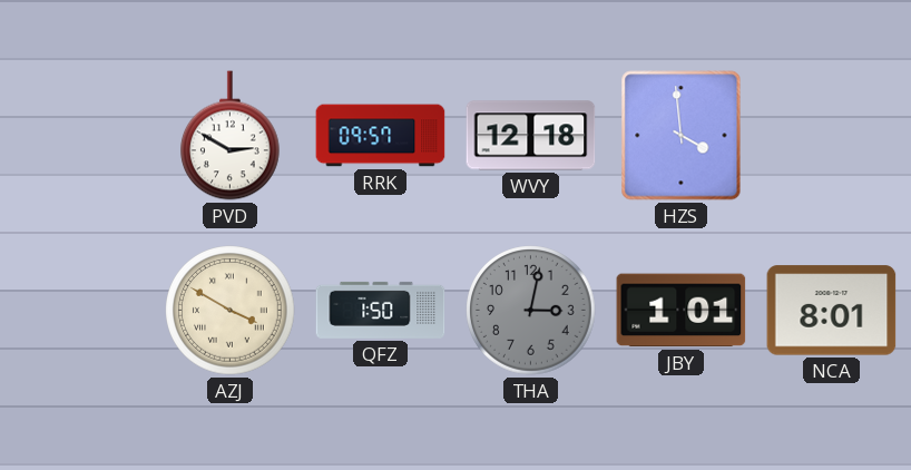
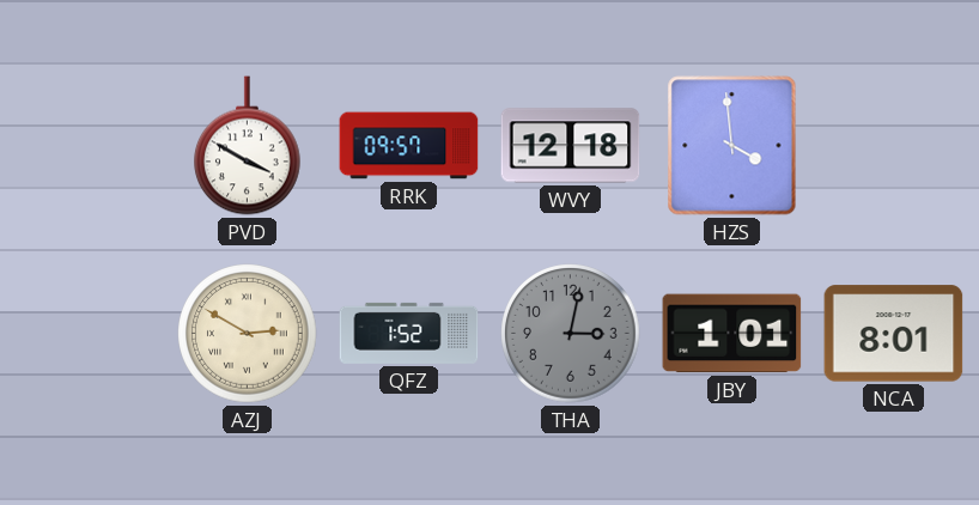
PVD: 2:50 -> 3:50
AZJ: 3:50 -> 2:50
QFZ: 1:50 -> 1:52
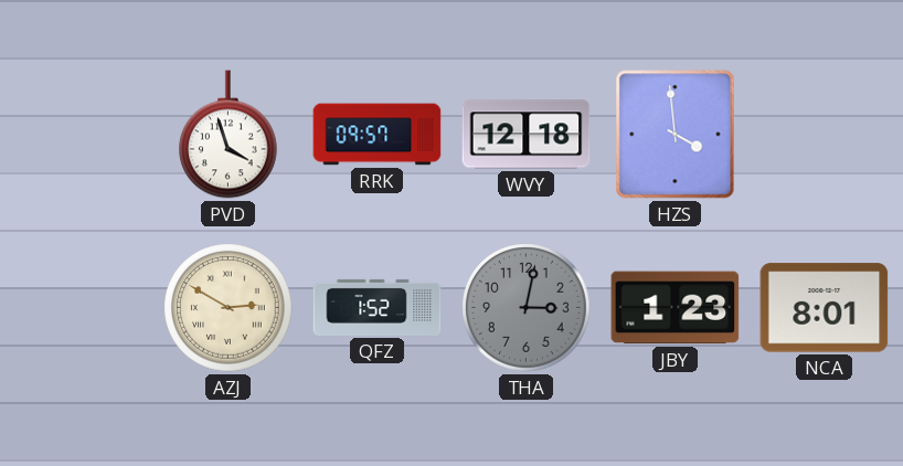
PVD: 3:50 -> 3:57
JBY: 1:01 -> 1:23
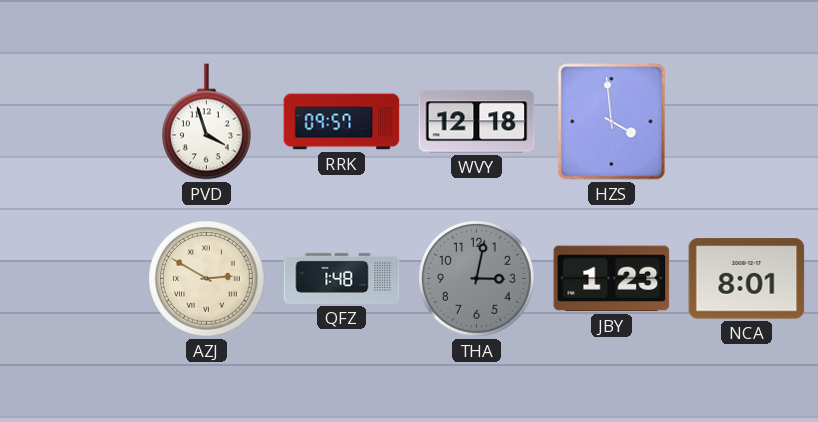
QFZ: 1:52 -> 1:48
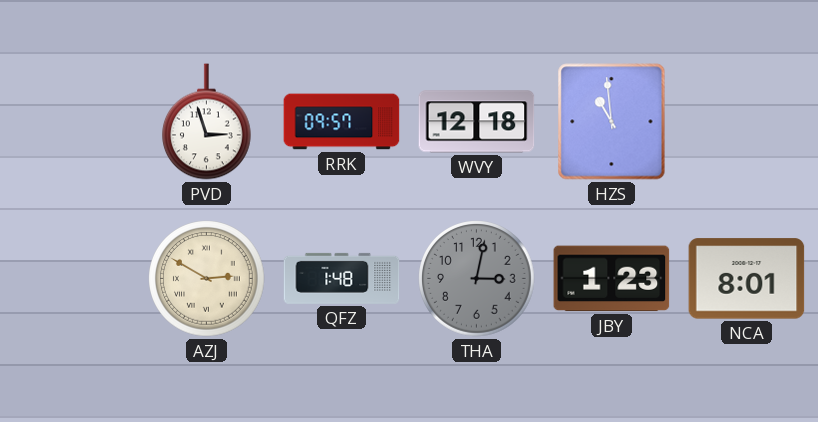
PVD: 3:57 -> 2:57
HZS: 3:59 -> 10:59
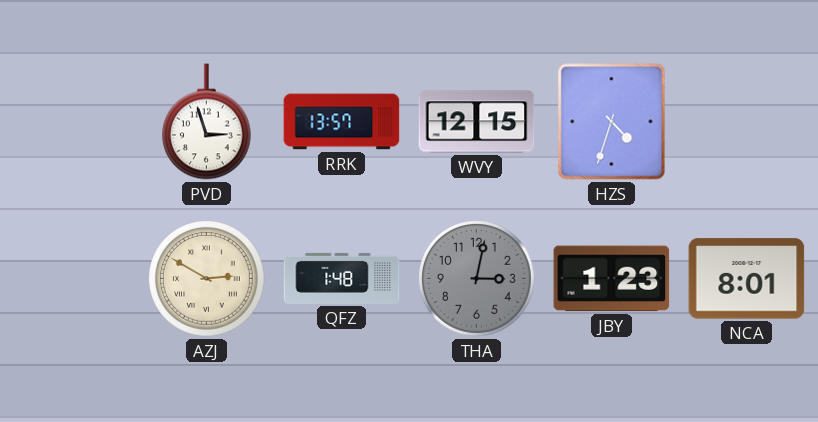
RRK: 09:57 -> 13:57
WVY: 12:18 -> 12:15
HZS: 10:59 -> 4:33
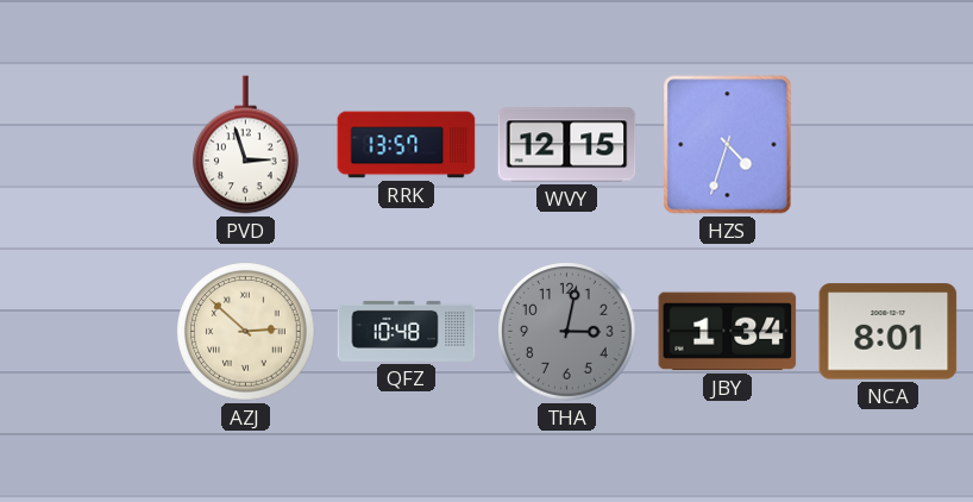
AZJ: 2:50 -> 2:52
QFZ: 1:48 -> 10:48
JBY: 1:23 -> 1:34
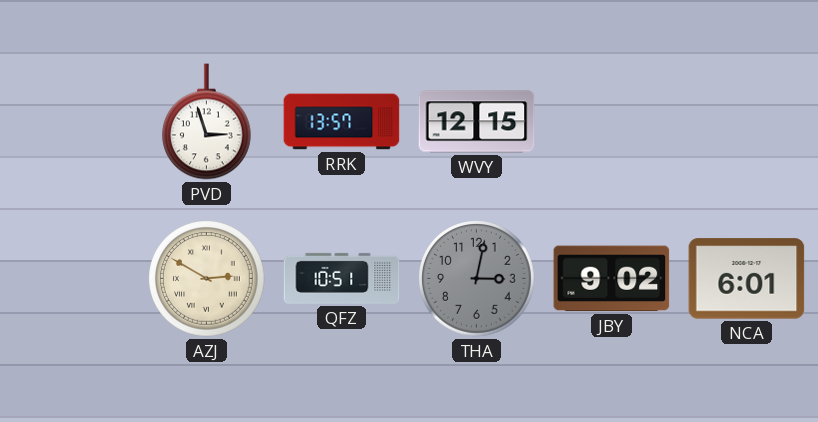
HZS: 4:33 -> none
AZJ: 2:52 -> 2:50
QFZ: 10:48 -> 10:51
JBY: 1:34 -> 9:02
NCA: 8:01 -> 6:01
